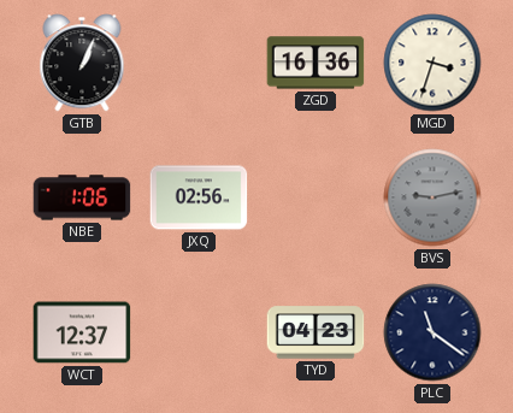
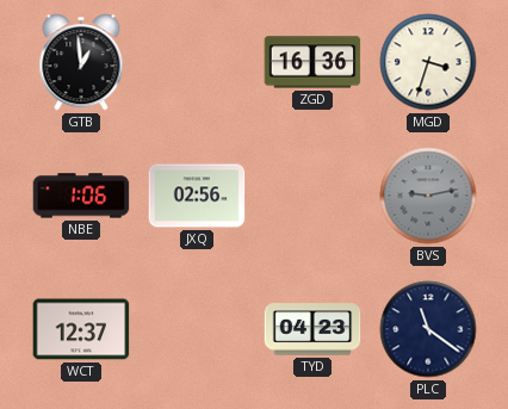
GTB: 1:04 -> 12:59
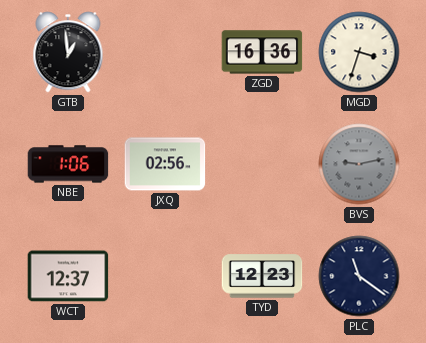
TYD: 04:23 -> 12:23
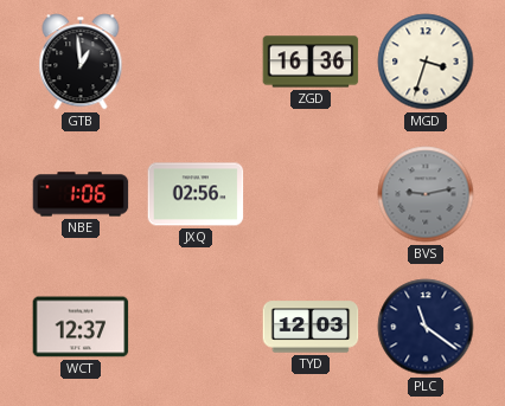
TYD: 12:23 -> 12:03
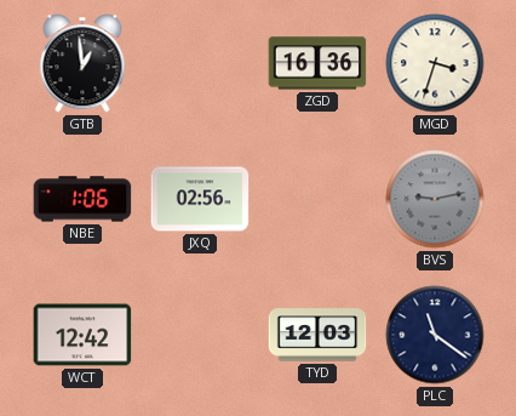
WCT: 12:37 -> 12:42
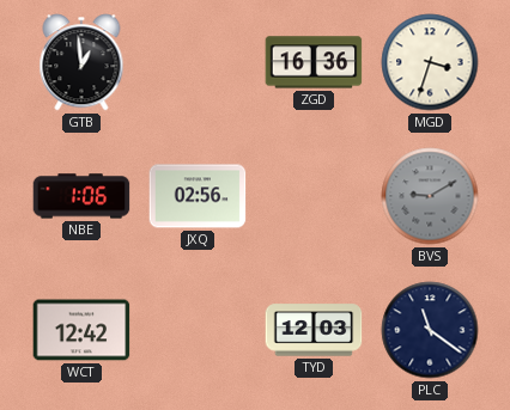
BVS: 9:13 -> 9:10
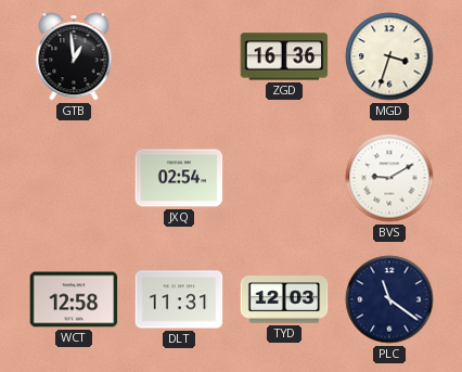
NBE: 1:06 -> none
JXQ: 02:56 -> 02:54
BVS dial: grey -> white
WCT: 12:42 -> 12:58
DLT: none -> 11:31
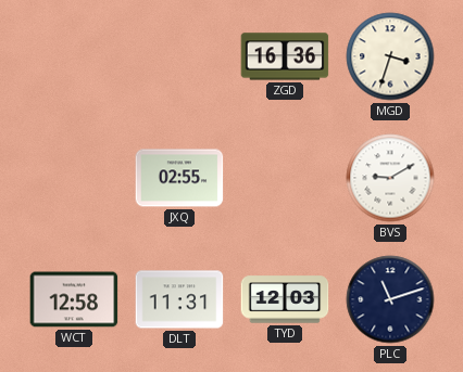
GTB: 12:59 -> none
JXQ: 02:54 -> 02:55
PLC: 11:21 -> 11:12
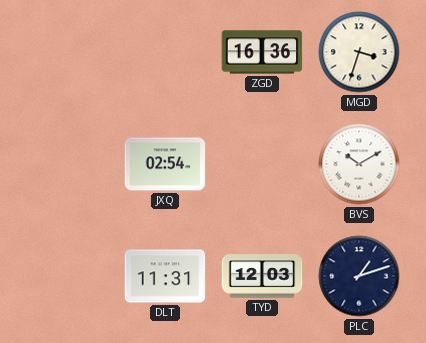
JXQ: 02:55 -> 02:54
BVS: 9:10 -> 10:10
WCT: 12:58 -> none
PLC: 11:12 -> 1:12
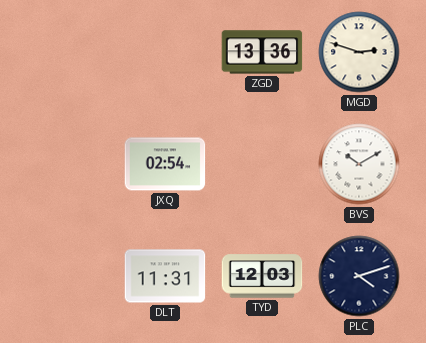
ZGD: 16:36 -> 13:36
MGD: 3:33 -> 2:48
PLC: 1:12 -> 4:12
